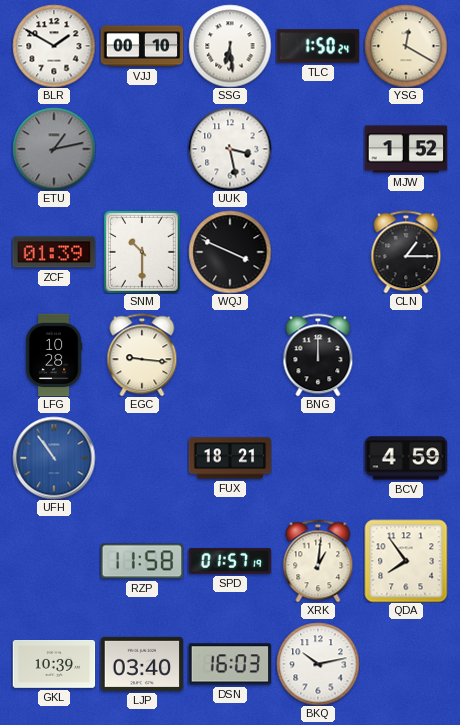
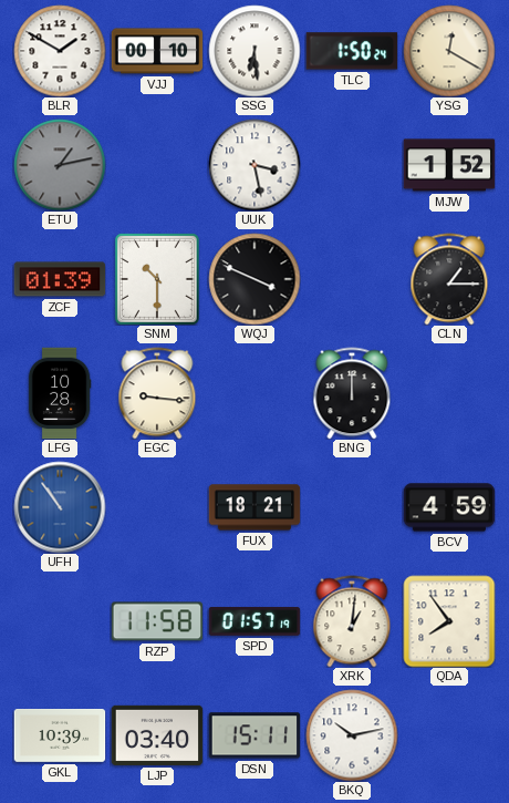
DSN: 16:03 -> 15:11
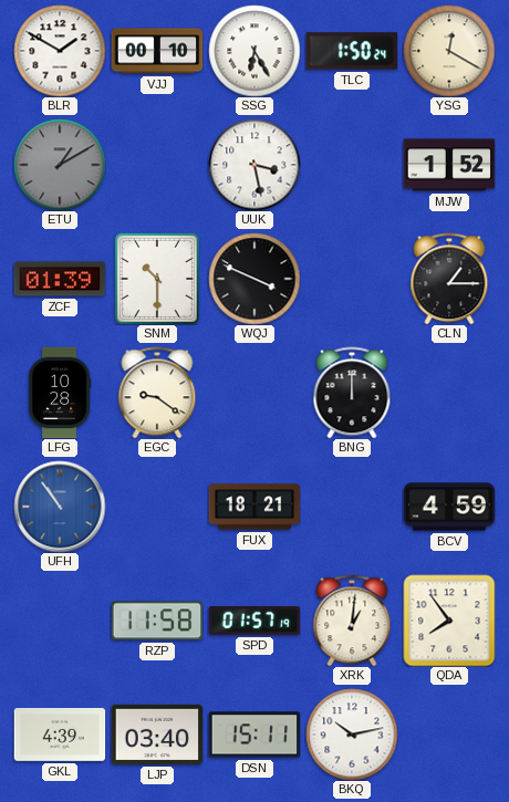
SSG: 6:29 -> 6:25
ETU: 1:13 -> 1:10
EGC: 9:16 -> 9:21
GKL: 10:39 -> 4:39
